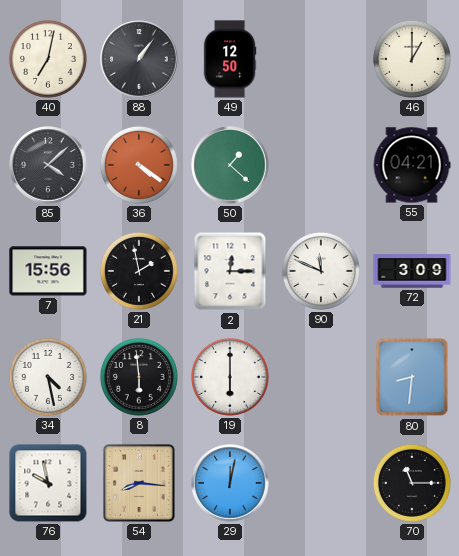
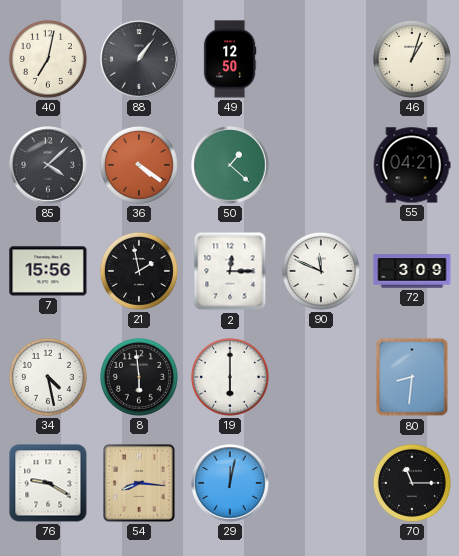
46: 1:00 -> 1:03
76: 9:58 -> 9:20
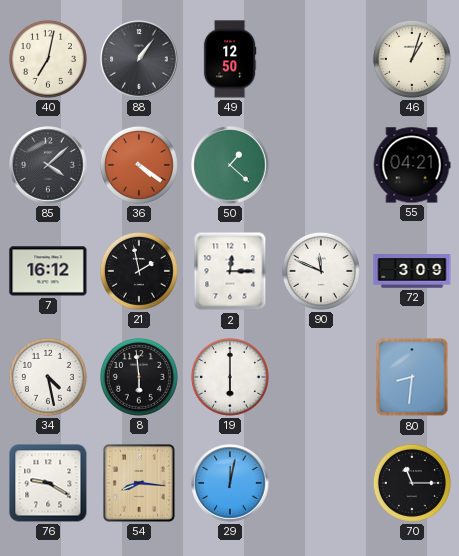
7: 15:56 -> 16:12
